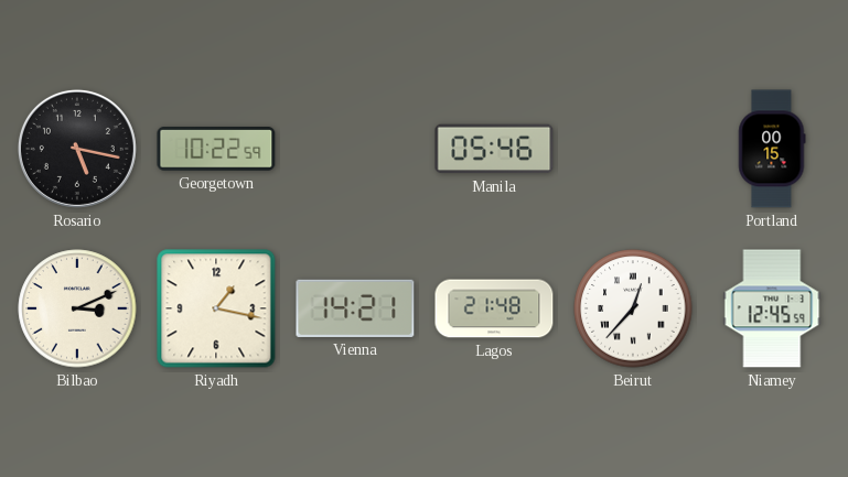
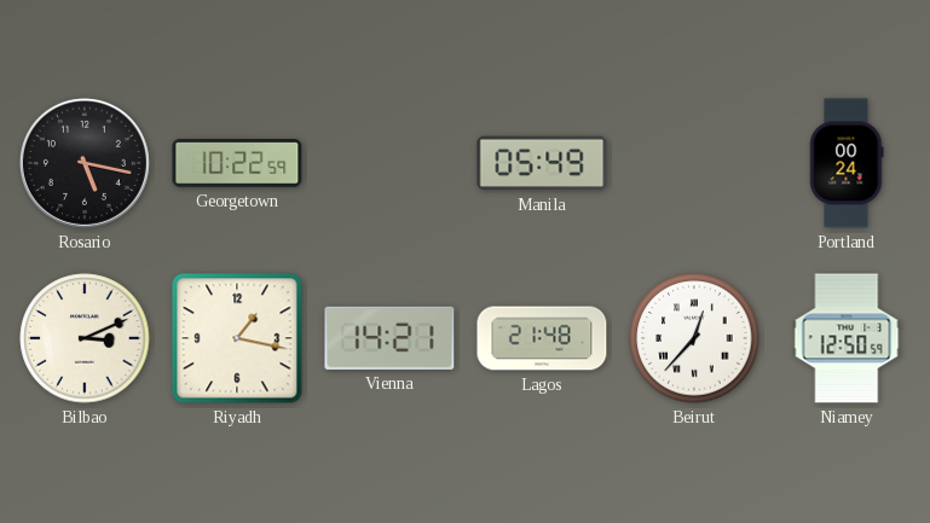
Manila: 05:46 -> 05:49
Portland: 00:15 -> 00:24
Niamey: 12:45 -> 12:50
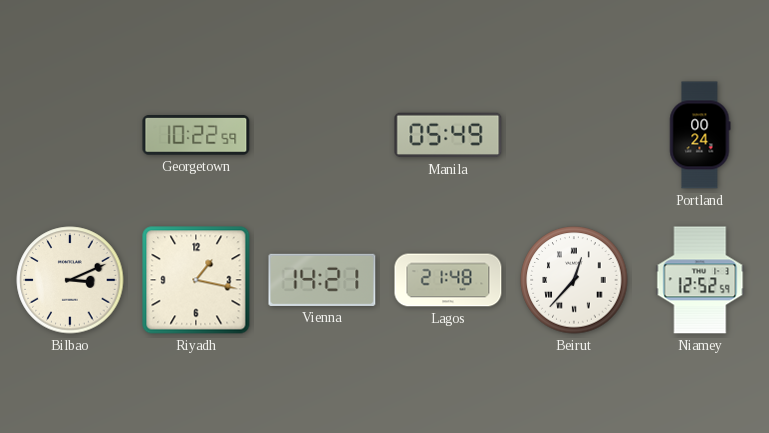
Rosario: 5:17 -> none
Niamey: 12:50 -> 12:52
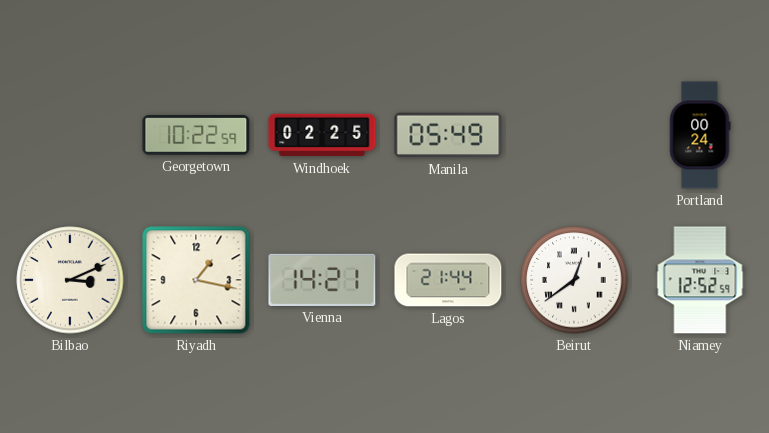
Windhoek: none -> 02:25
Lagos: 21:48 -> 21:44
Beirut: 12:37 -> 12:39
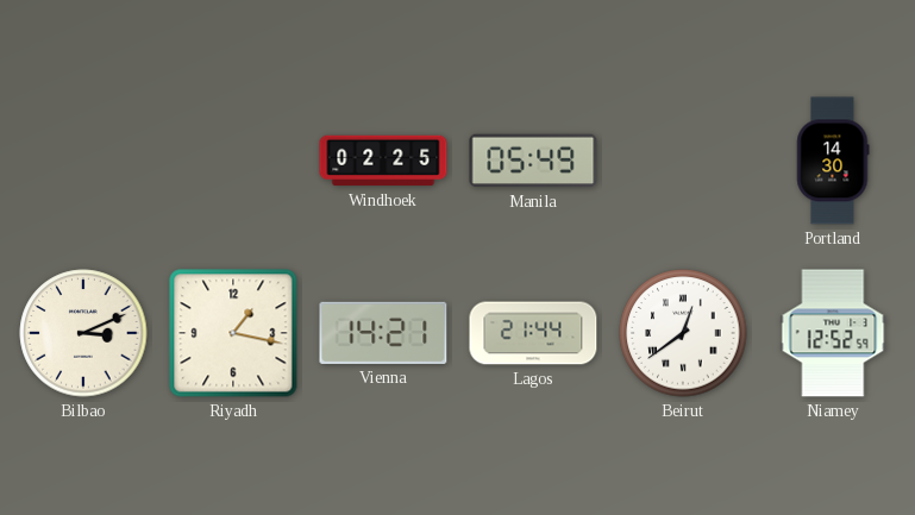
Georgetown: 10:22 -> none
Portland: 00:24 -> 14:30
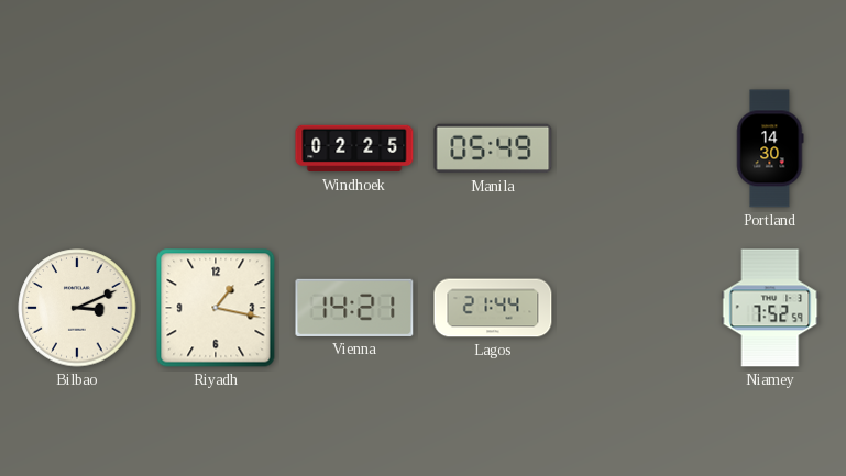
Beirut: 12:39 -> none
Niamey: 12:52 -> 7:52
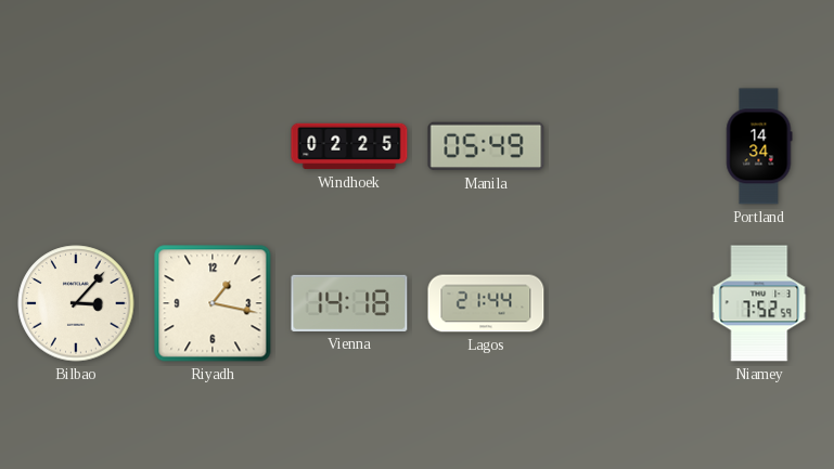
Portland: 14:30 -> 14:34
Bilbao: 3:11 -> 3:07
Vienna: 14:21 -> 14:18
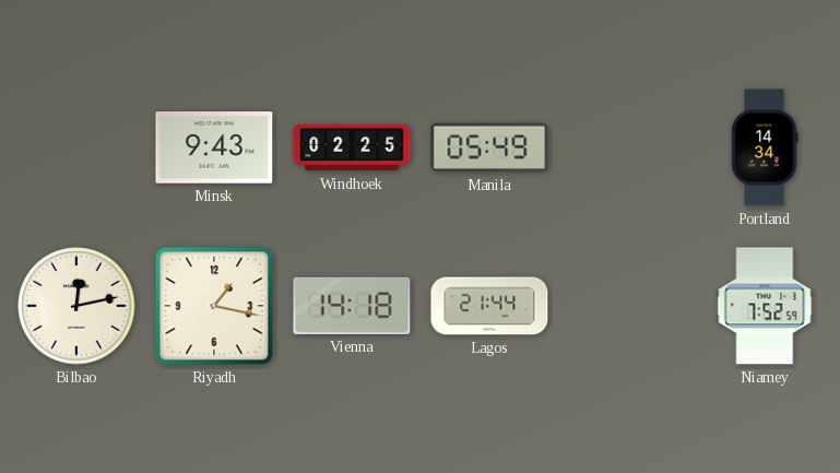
Minsk: none -> 9:43
Bilbao: 3:07 -> 12:13
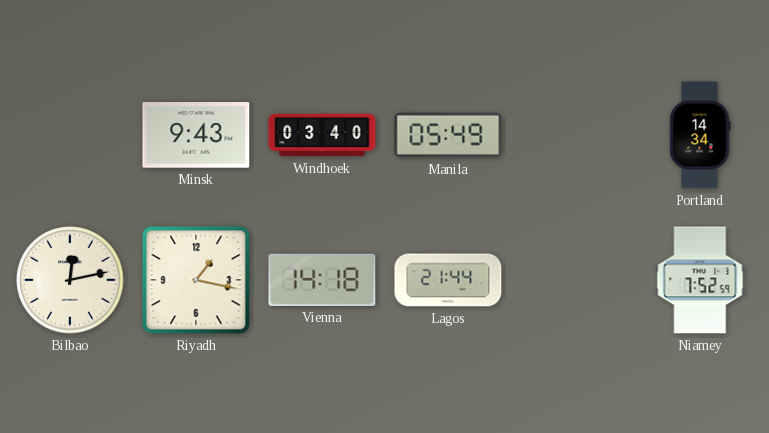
Windhoek: 02:25 -> 03:40
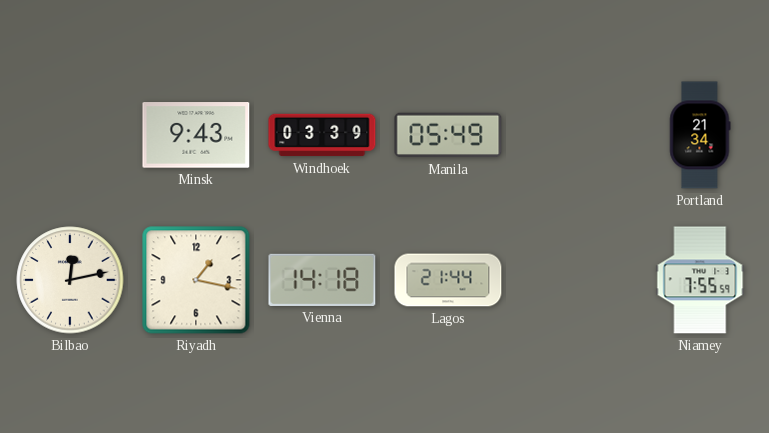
Windhoek: 03:40 -> 03:39
Portland: 14:34 -> 21:34
Niamey: 7:52 -> 7:55
